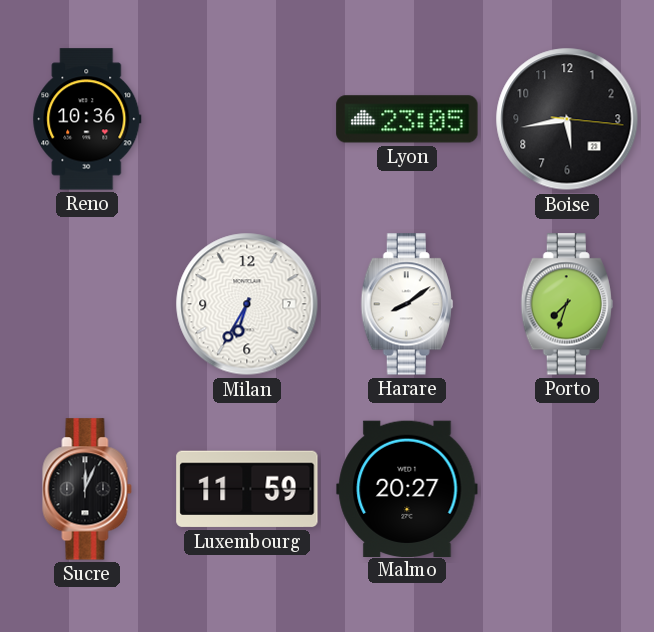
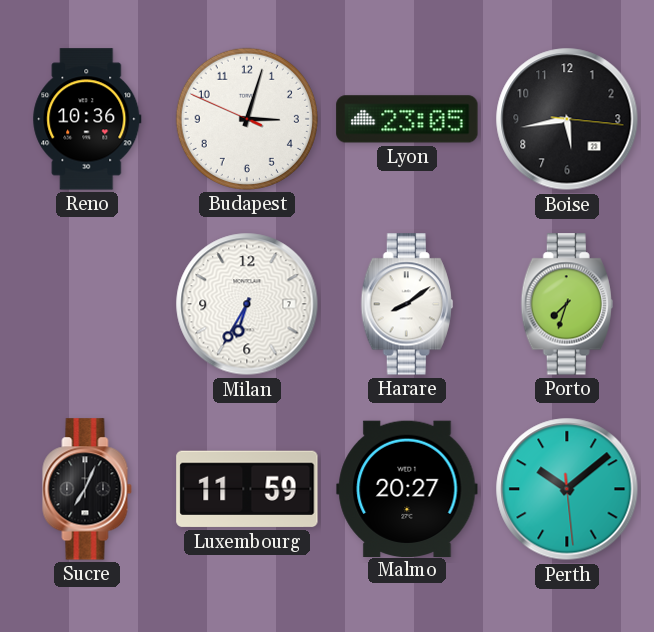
Budapest: none -> 3:02
Sucre: 12:04 -> 7:04
Perth: none -> 10:08
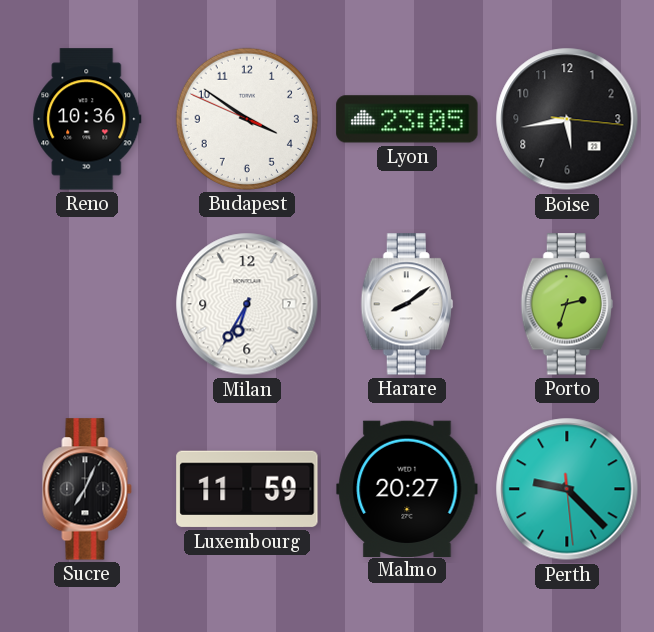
Budapest: 3:02 -> 3:50
Porto: 7:33 -> 2:33
Perth: 10:08 -> 9:22
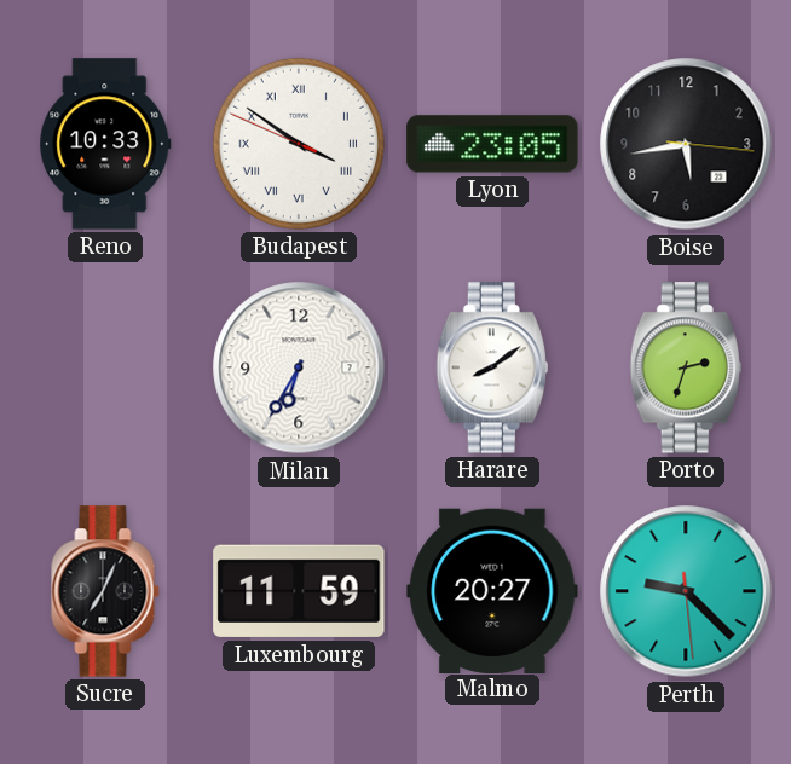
Reno: 10:36 -> 10:33
Budapest numerals: Arabic -> Roman
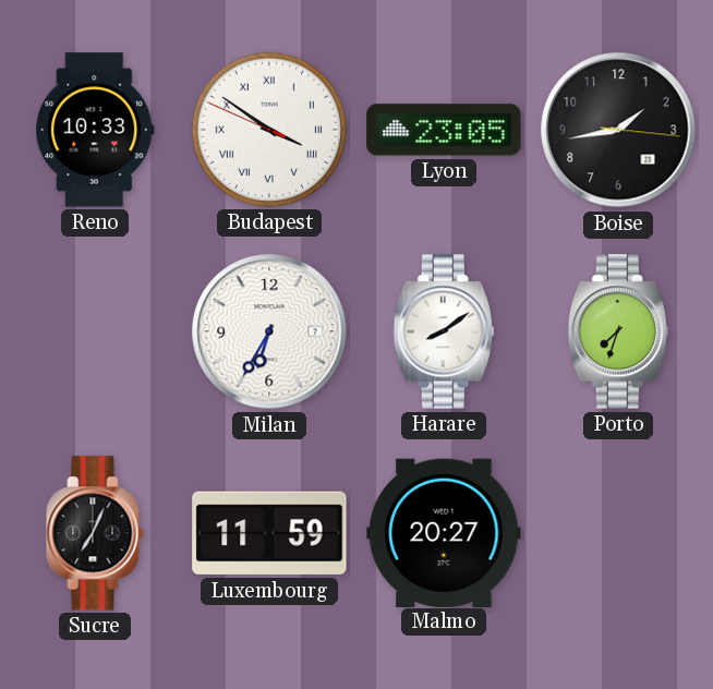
Boise: 5:43 -> 1:43
Porto: 2:33 -> 7:33
Perth: 9:22 -> none
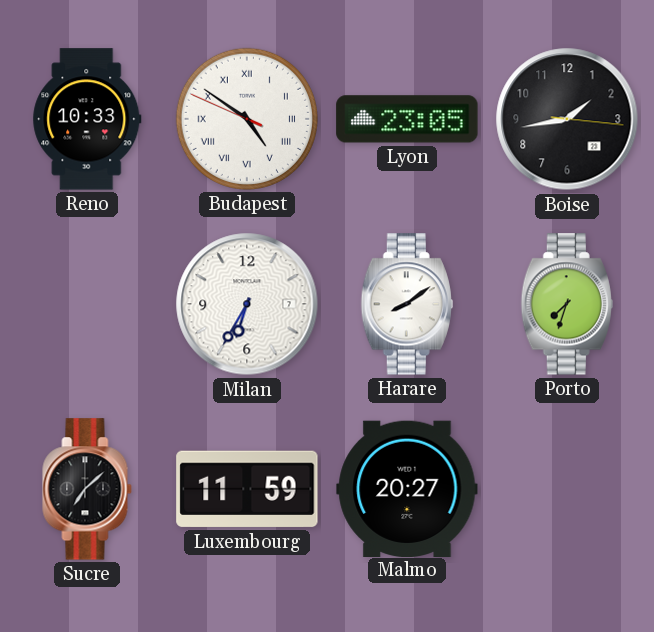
Budapest: 3:50 -> 4:50
Sucre: 7:04 -> 7:08
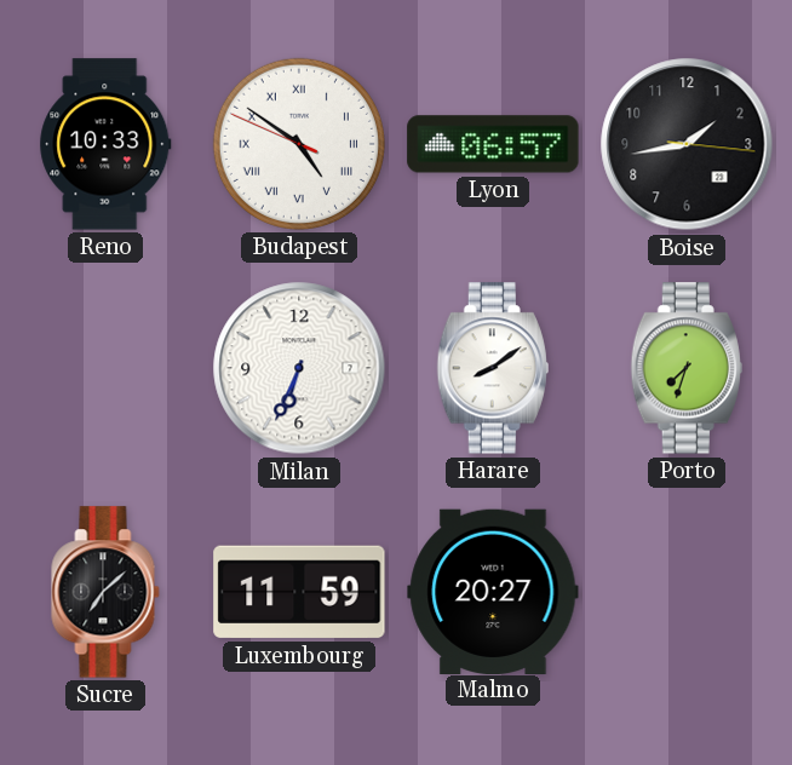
Lyon: 23:05 -> 06:57
Milan: 6:35 -> 6:34
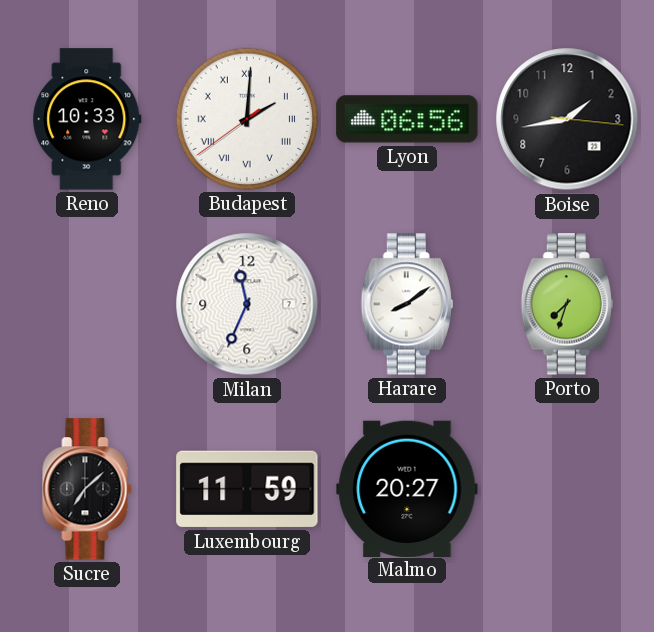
Budapest: 4:50 -> 2:00
Lyon: 06:57 -> 06:56
Milan: 6:34 -> 11:34
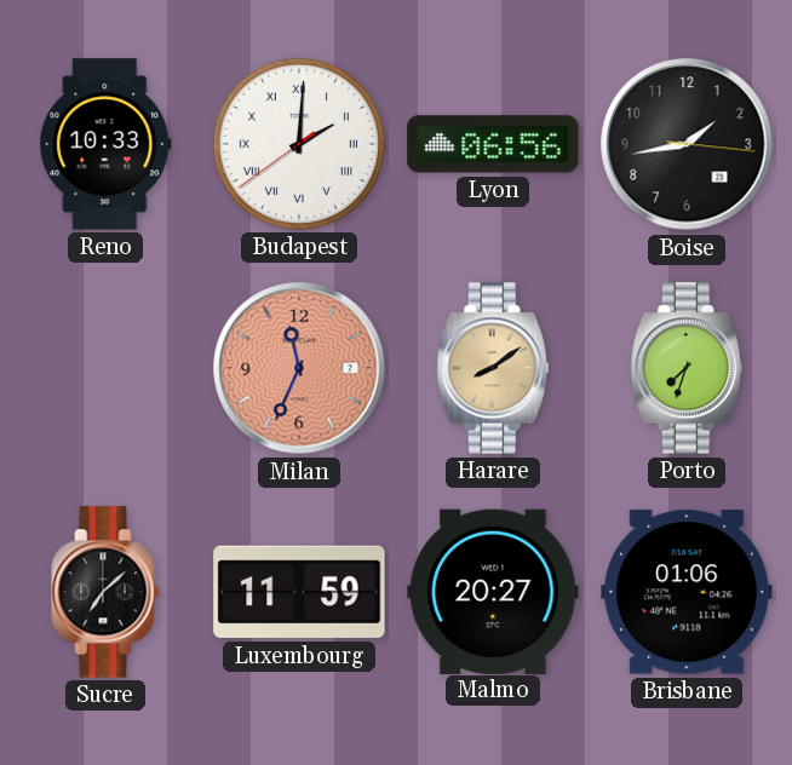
Milan dial: white -> salmon
Harare dial: white -> champagne
Brisbane: none -> 01:06
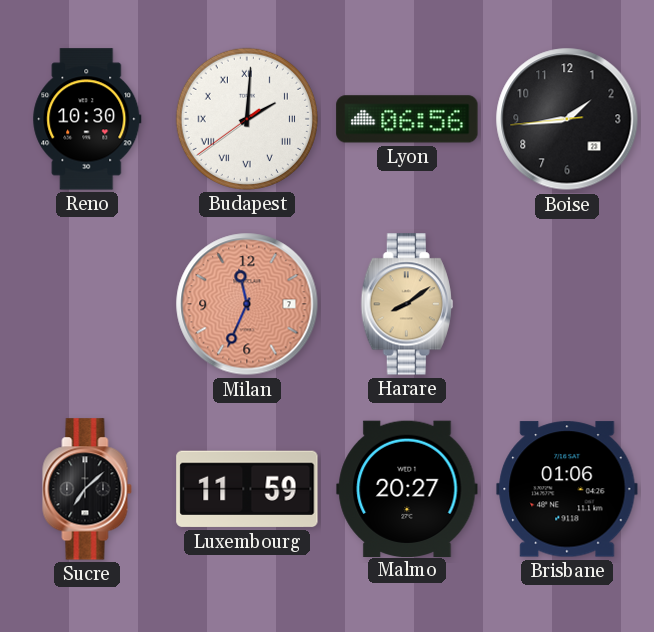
Reno: 10:33 -> 10:30
Boise: 1:43:16 -> 1:43:44
Porto: 7:33 -> none
